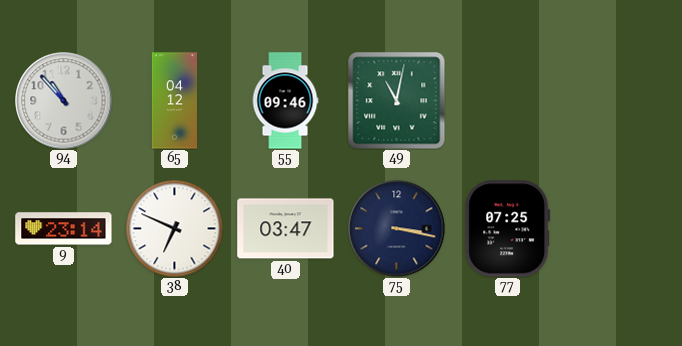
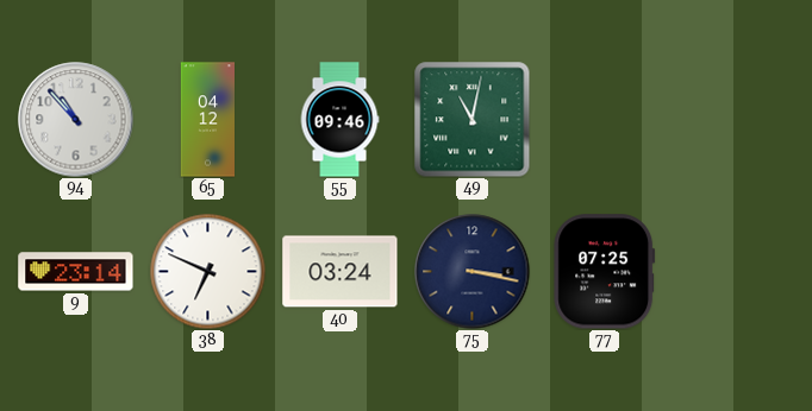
40: 03:47 -> 03:24
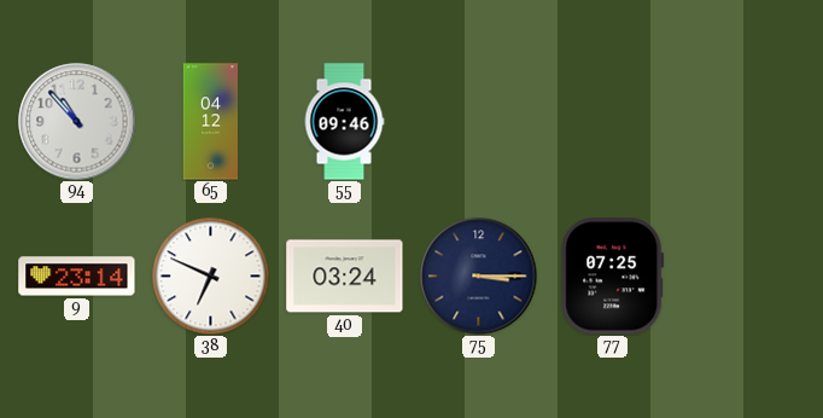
49: 11:02 -> none
75: 3:17 -> 3:15
